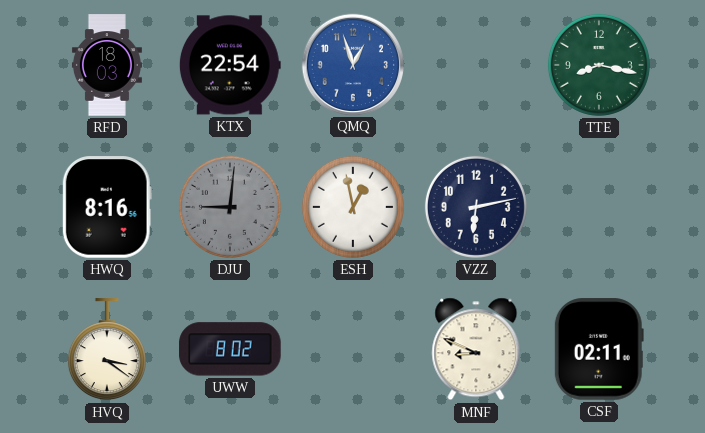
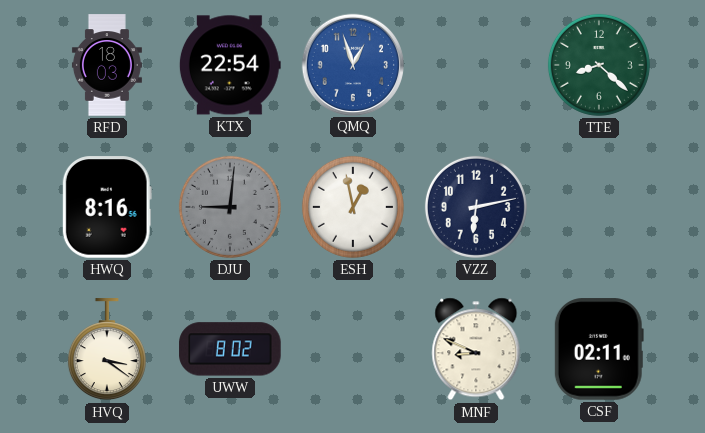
TTE: 8:17 -> 8:22
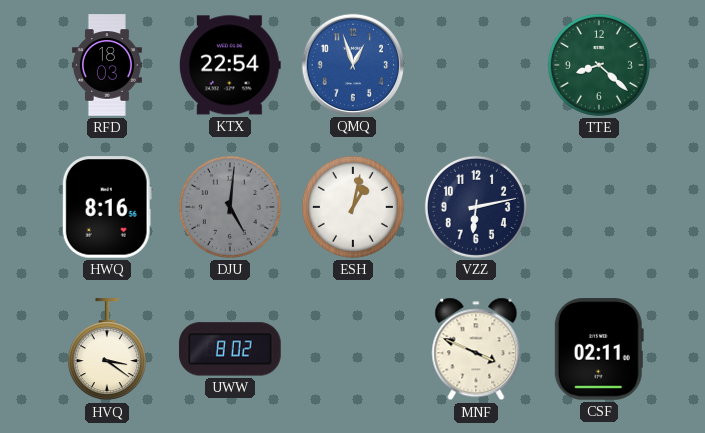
DJU: 9:01 -> 5:01
ESH: 12:58 -> 1:02
MNF: 8:49 -> 3:49
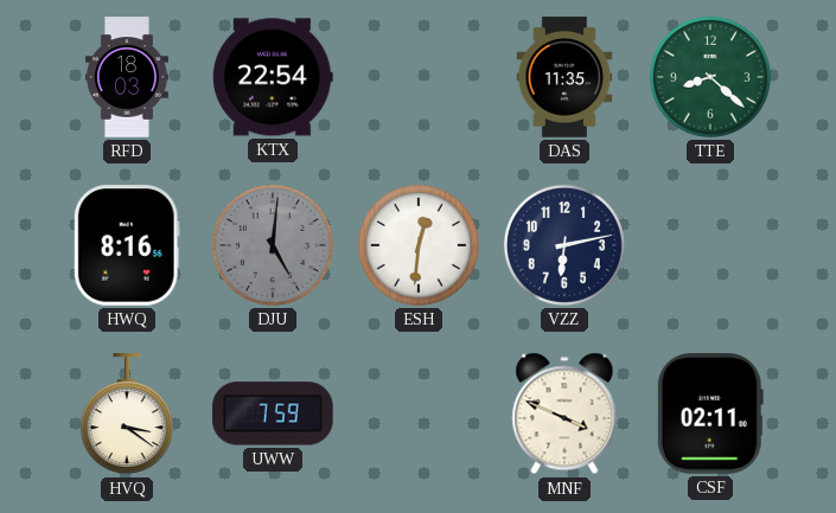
QMQ: 12:57 -> none
DAS: none -> 11:35
ESH: 1:02 -> 12:31
UWW: 8:02 -> 7:59
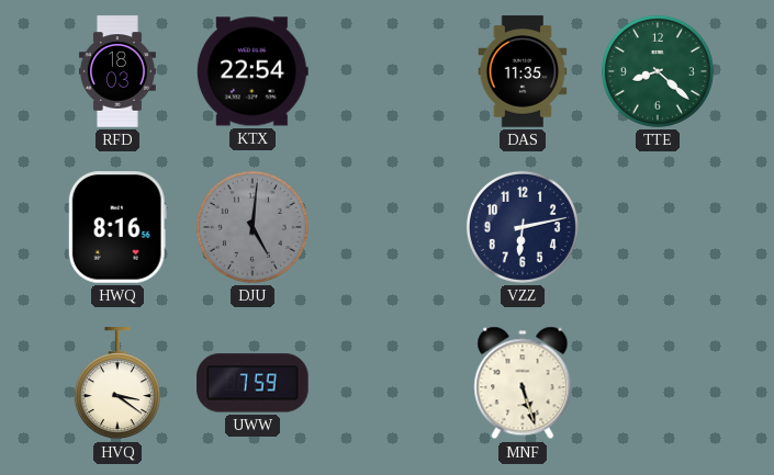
ESH: 12:31 -> none
MNF: 3:49 -> 5:27
CSF: 02:11 -> none
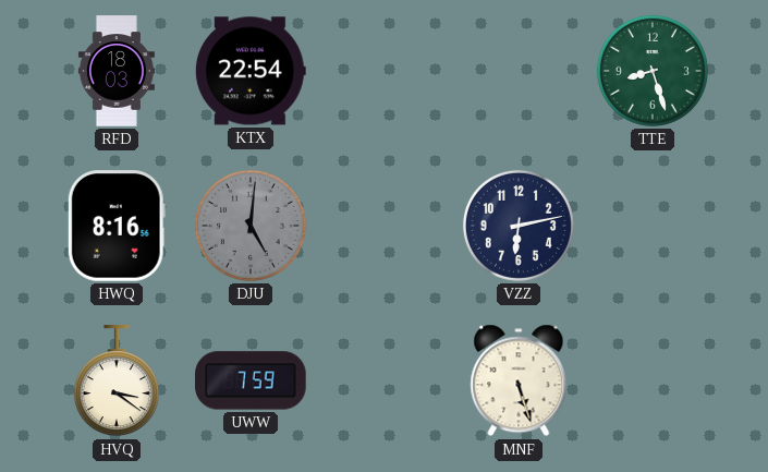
DAS: 11:35 -> none
TTE: 8:22 -> 8:27
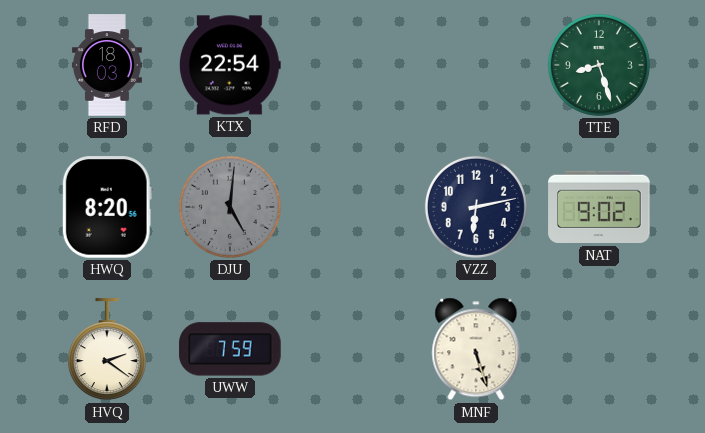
HWQ: 8:16 -> 8:20
NAT: none -> 9:02
HVQ: 3:21 -> 2:21
